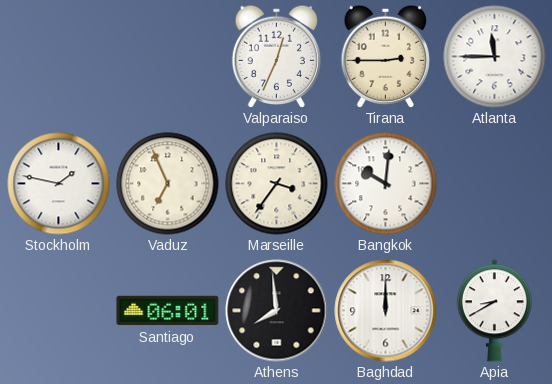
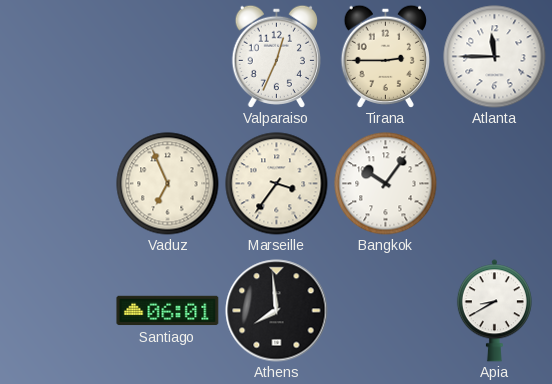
Stockholm: 1:47 -> none
Bangkok: 10:01 -> 10:06
Baghdad: 12:00 -> none
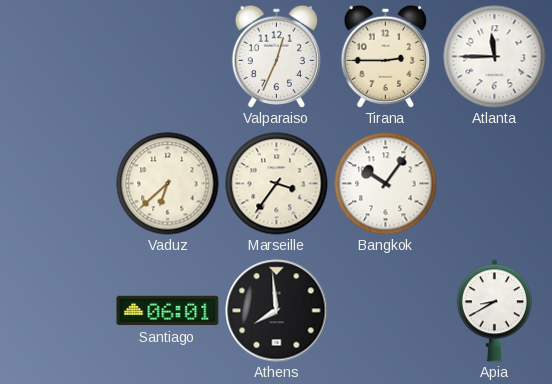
Vaduz: 6:56 -> 6:38
